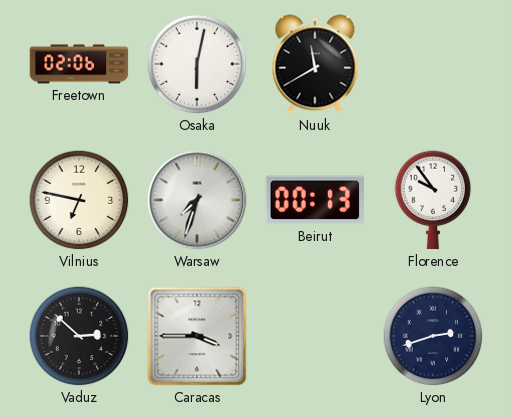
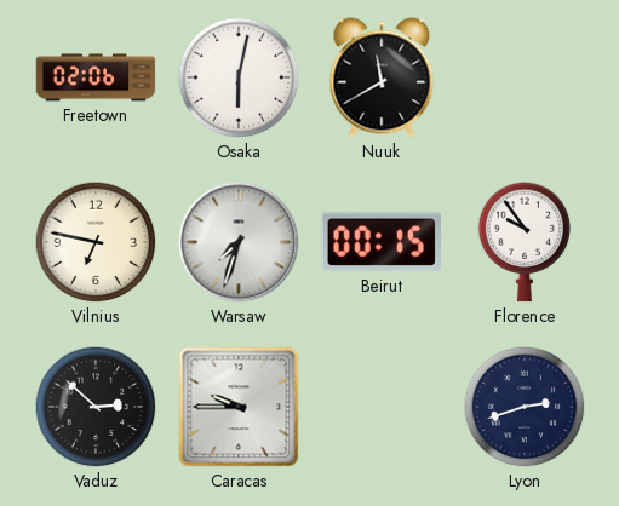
Beirut: 00:13 -> 00:15
Caracas: 3:45 -> 9:45
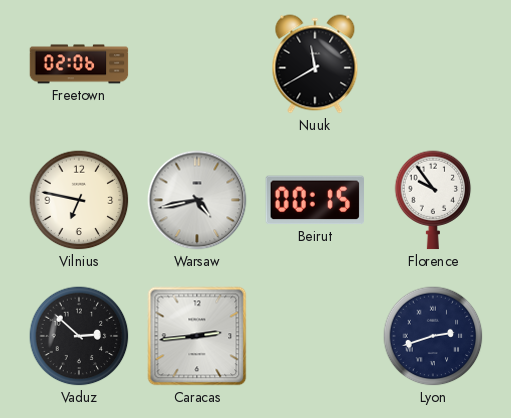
Osaka: 6:02 -> none
Warsaw: 7:33 -> 4:43
Caracas: 9:45 -> 2:44
